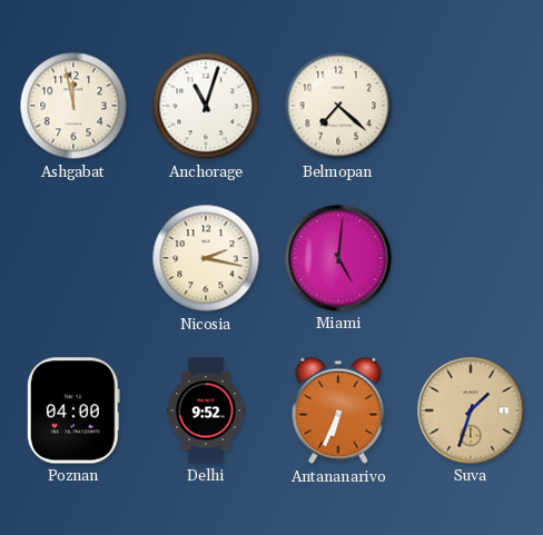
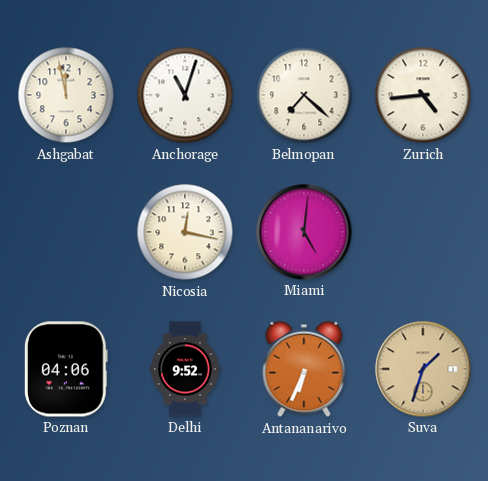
Zurich: none -> 4:44
Nicosia: 2:17 -> 12:17
Poznan: 04:00 -> 04:06
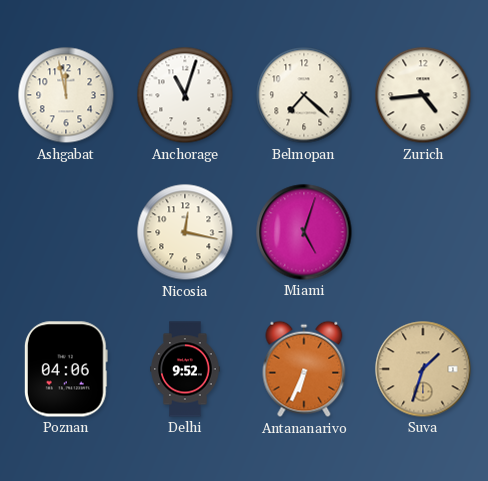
Miami: 5:01 -> 5:03
